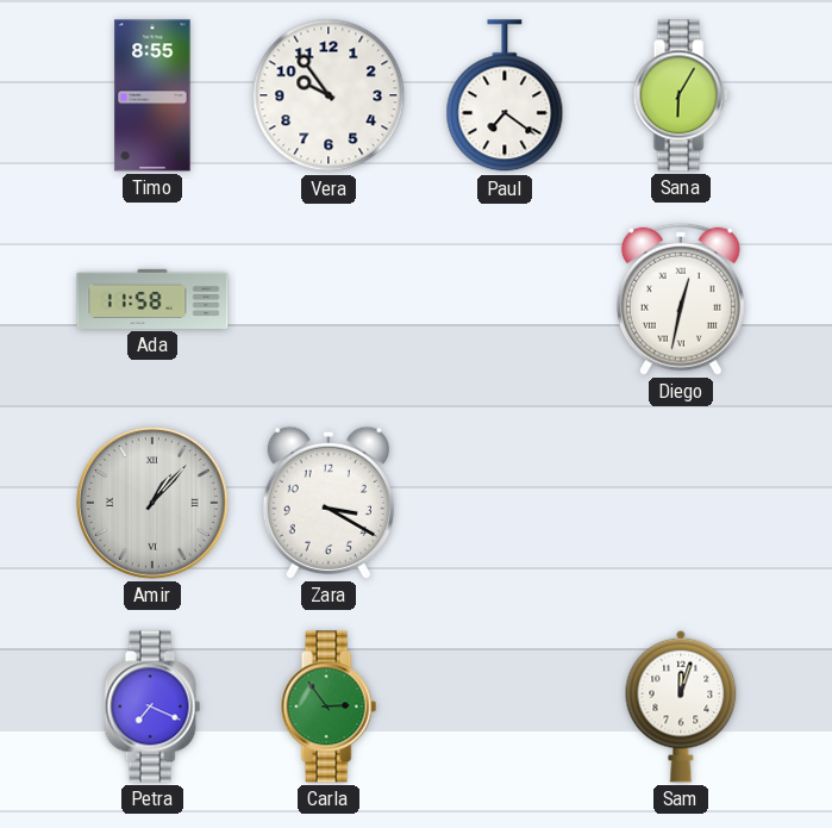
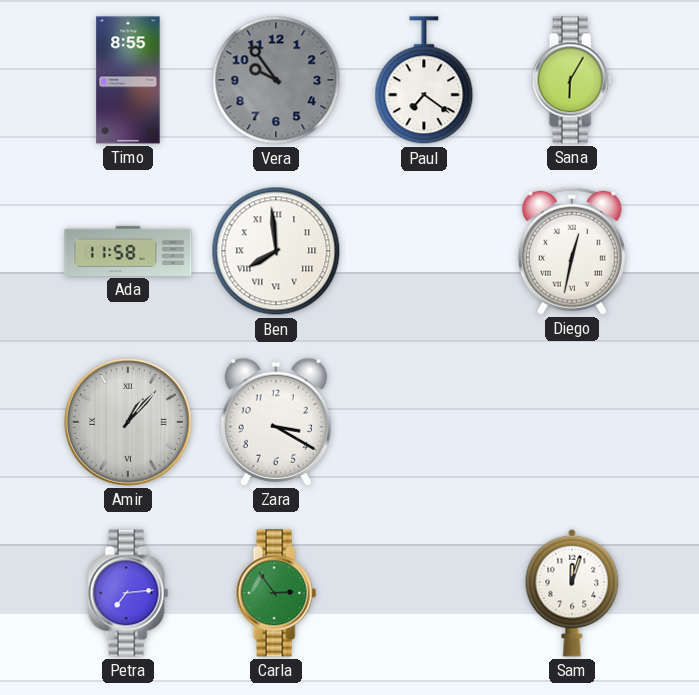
Vera dial: white -> grey
Ben: none -> 7:59
Petra: 7:19 -> 7:14
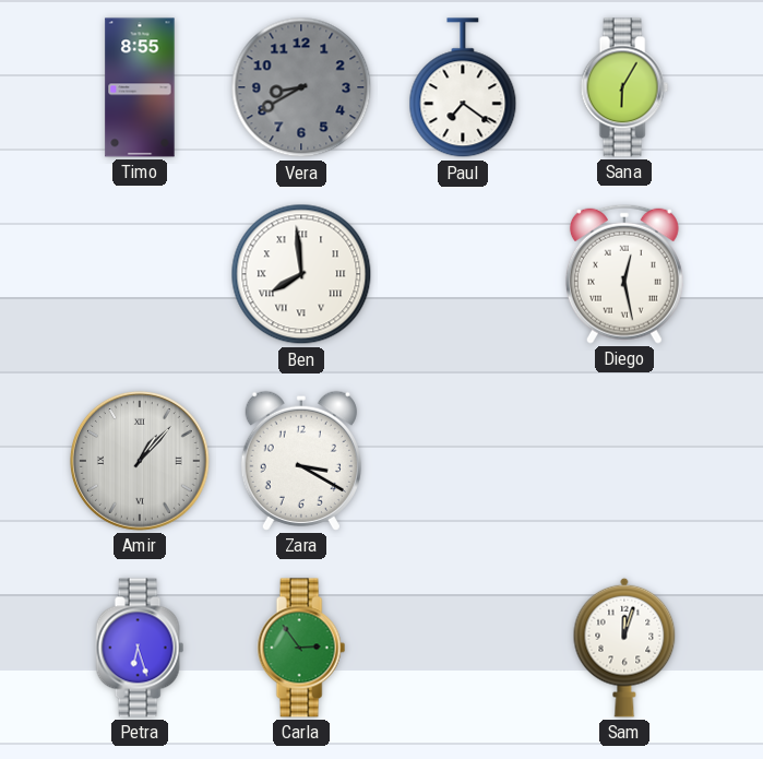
Vera: 9:54 -> 8:40
Ada: 11:58 -> none
Diego: 12:32 -> 12:28
Petra: 7:14 -> 6:27
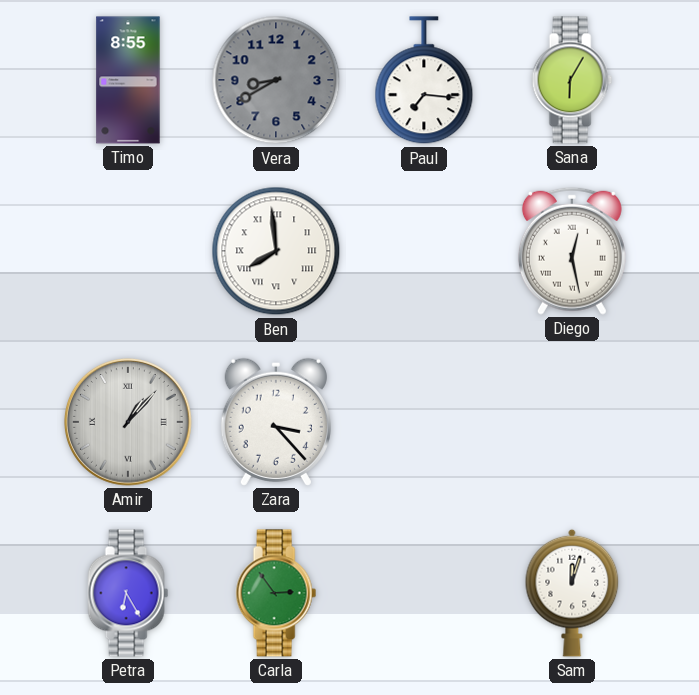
Paul: 7:21 -> 7:16
Zara: 3:20 -> 3:23
Petra: 6:27 -> 6:25
